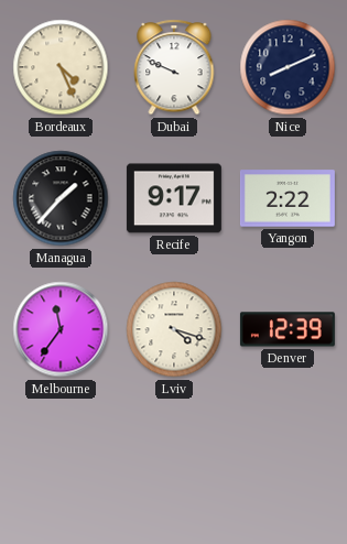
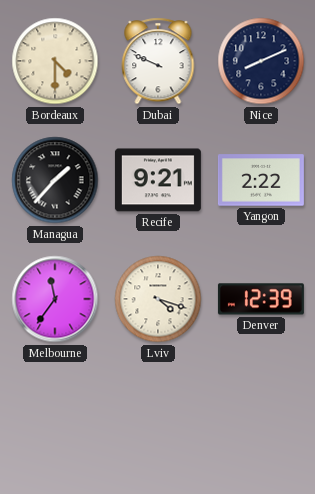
Bordeaux: 4:26 -> 4:30
Recife: 9:17 -> 9:21
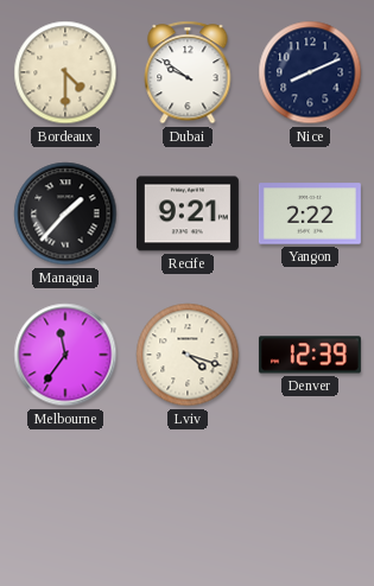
Dubai: 9:49 -> 9:51
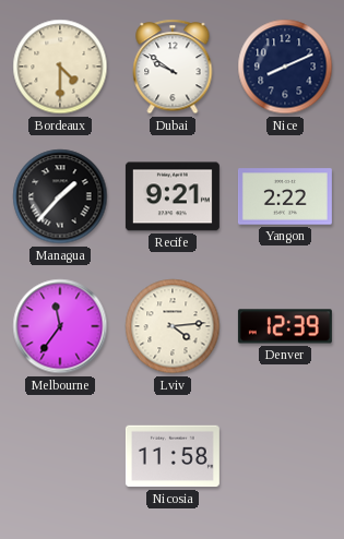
Lviv: 4:18 -> 4:14
Nicosia: none -> 11:58
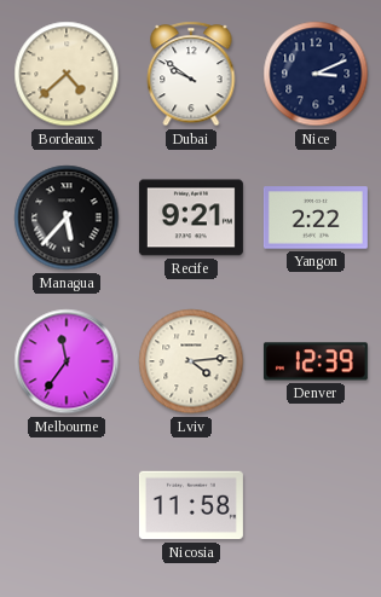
Bordeaux: 4:30 -> 4:38
Nice: 8:11 -> 3:11
Managua: 1:37 -> 5:37
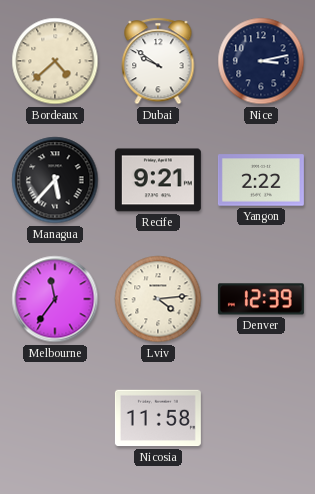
Nice: 3:11 -> 3:13
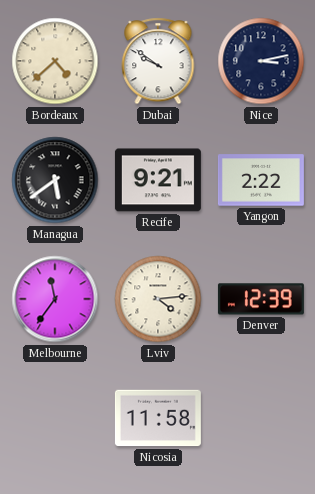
Managua: 5:37 -> 5:39
